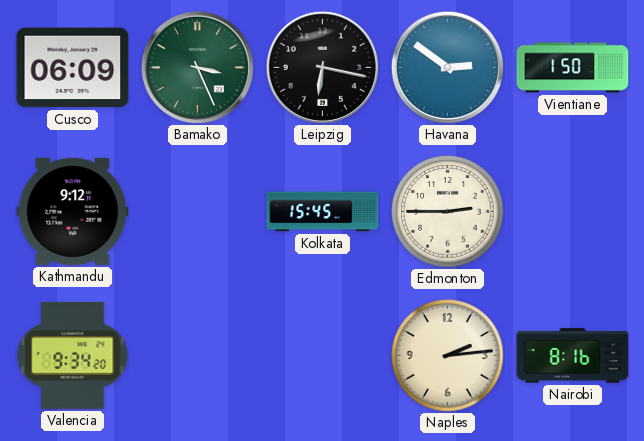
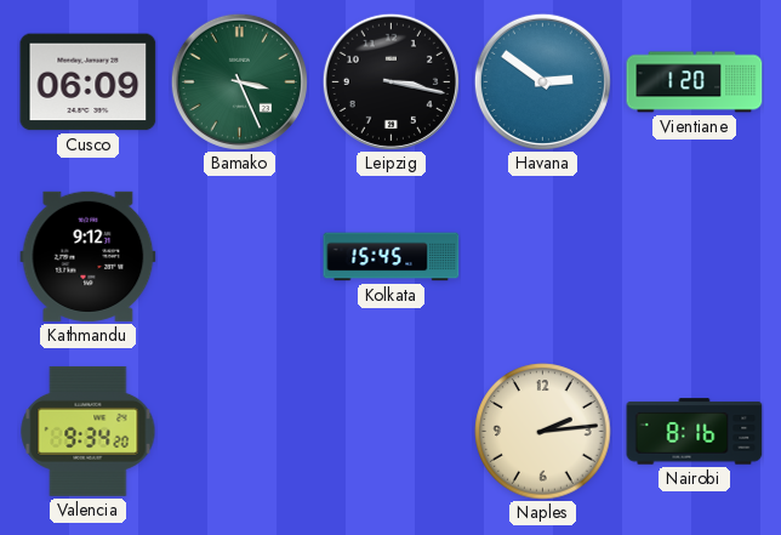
Leipzig: 6:17 -> 3:17
Vientiane: 1:50 -> 1:20
Edmonton: 2:45 -> none
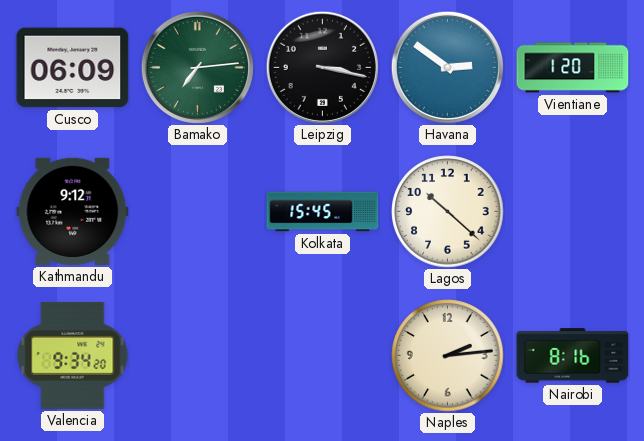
Bamako: 3:26 -> 7:14
Lagos: none -> 10:22
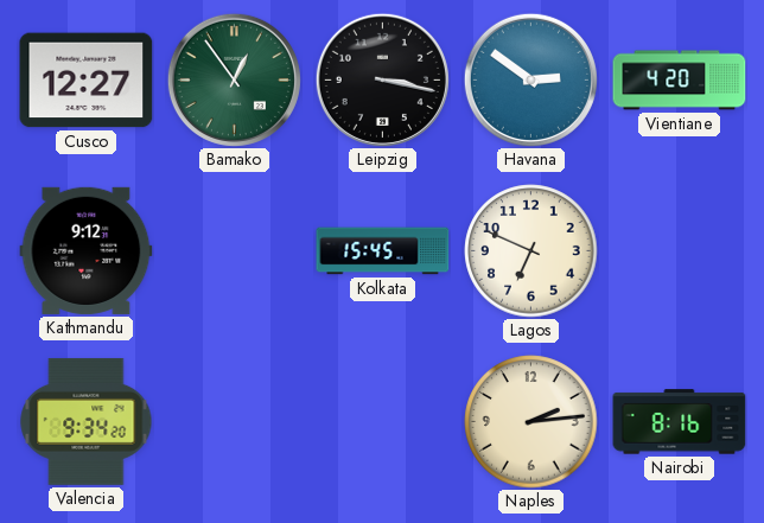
Cusco: 06:09 -> 12:27
Bamako: 7:14 -> 12:54
Vientiane: 1:20 -> 4:20
Lagos: 10:22 -> 6:49
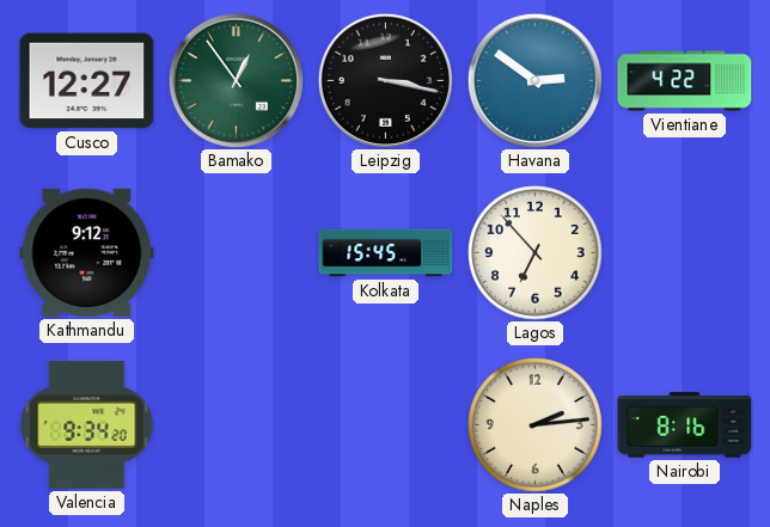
Vientiane: 4:20 -> 4:22
Lagos: 6:49 -> 6:53
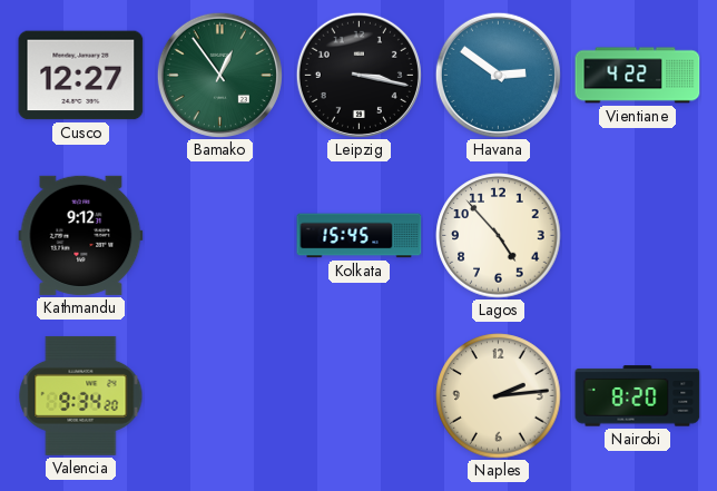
Lagos: 6:53 -> 4:53
Nairobi: 8:16 -> 8:20
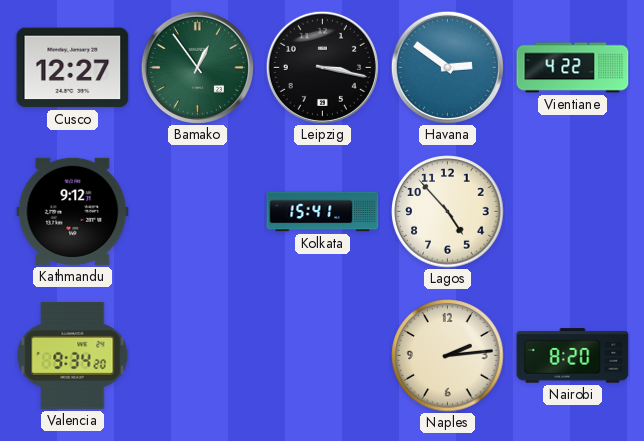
Kolkata: 15:45 -> 15:41
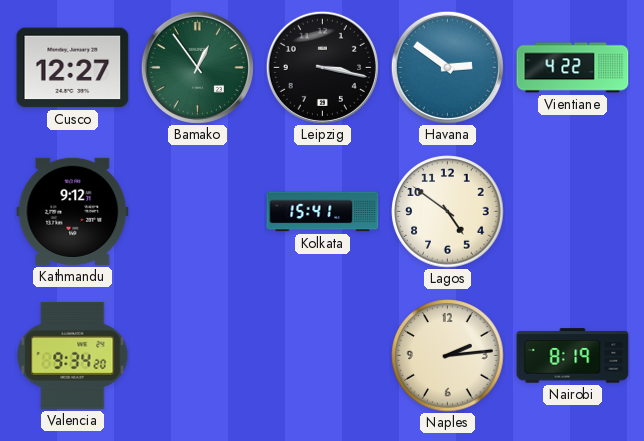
Lagos: 4:53 -> 4:51
Nairobi: 8:20 -> 8:19
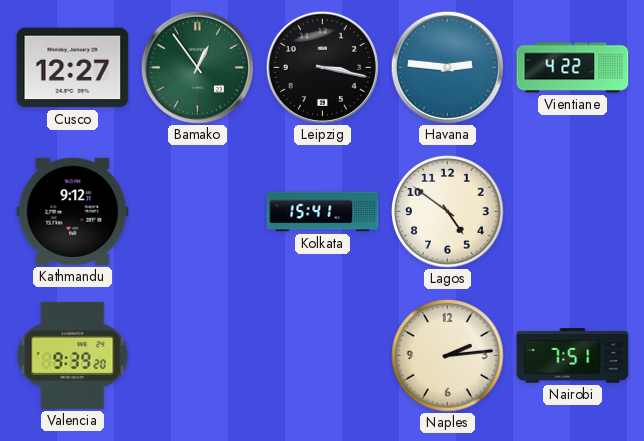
Havana: 2:51 -> 2:46
Valencia: 9:34 -> 9:39
Nairobi: 8:19 -> 7:51
